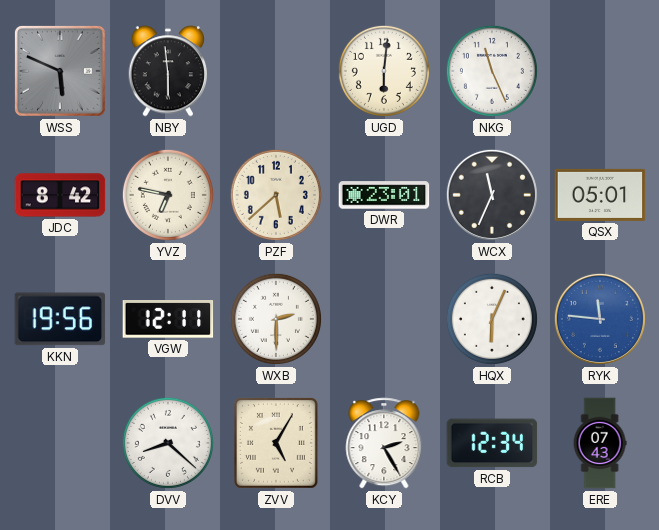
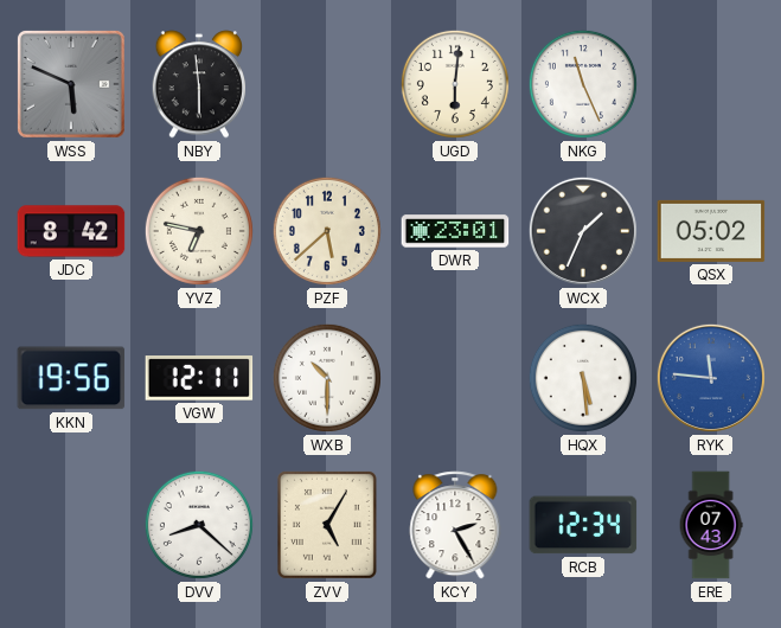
WCX: 11:34 -> 1:34
QSX: 05:01 -> 05:02
WXB: 2:30 -> 10:30
HQX: 6:04 -> 5:29
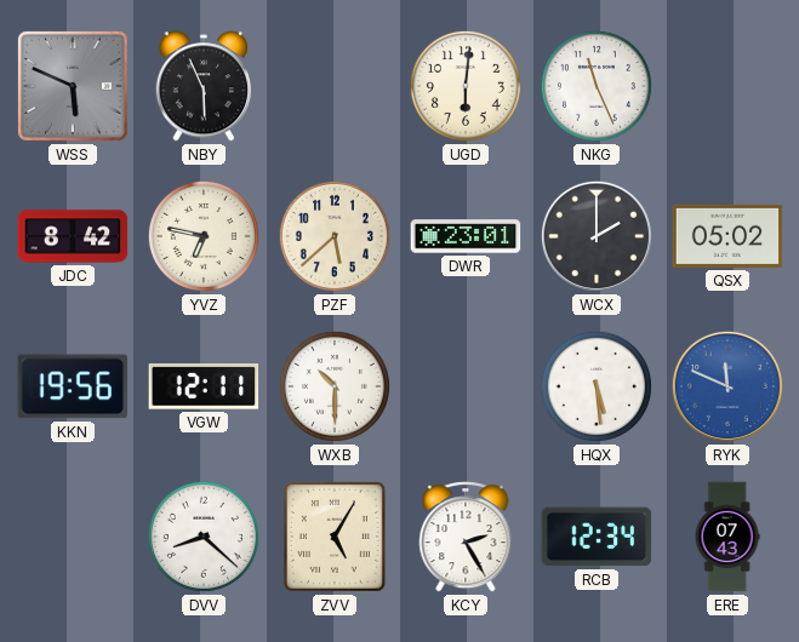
NBY: 5:59 -> 5:56
WCX: 1:34 -> 2:00
RYK: 11:46 -> 11:49
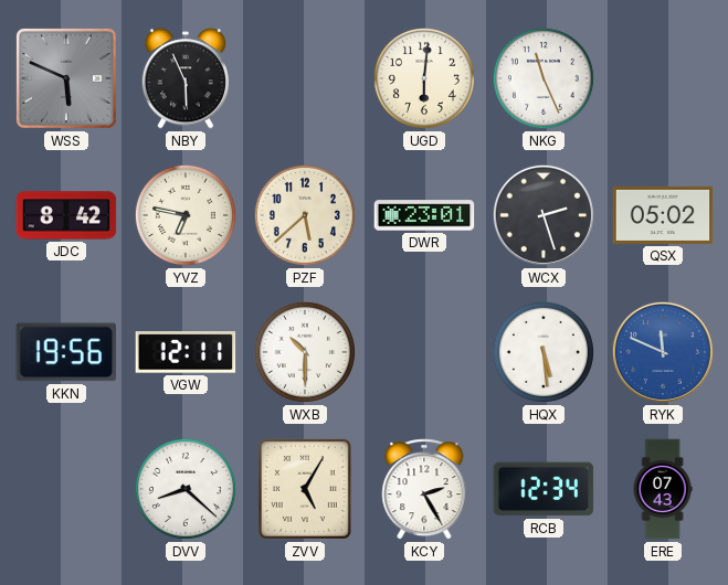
WCX: 2:00 -> 2:27
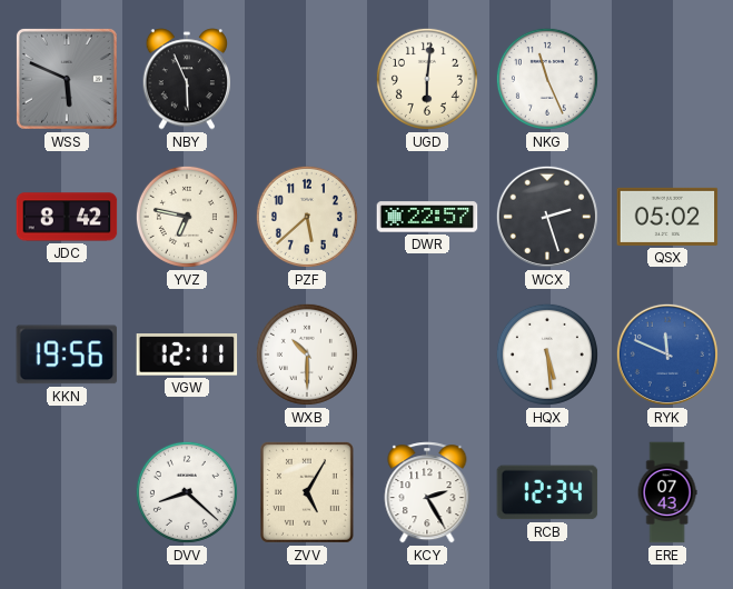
DWR: 23:01 -> 22:57
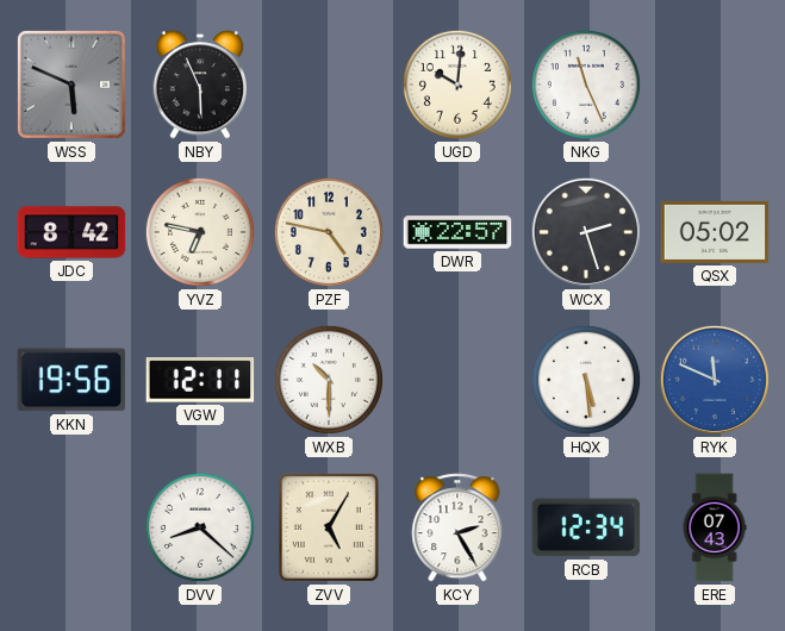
UGD: 6:01 -> 10:01
PZF: 5:38 -> 4:47
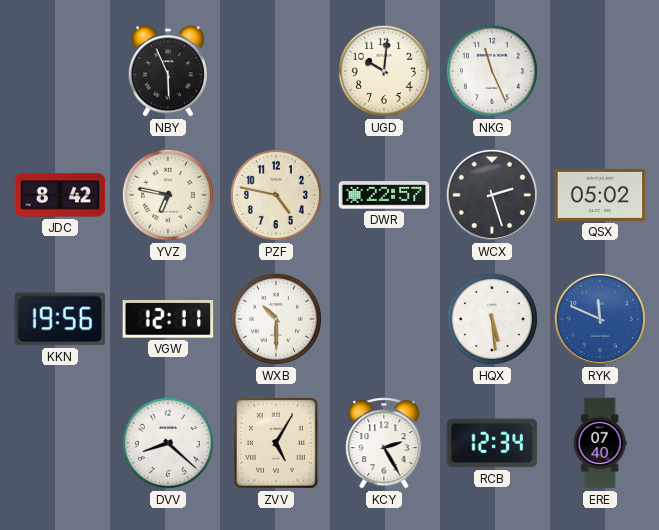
WSS: 5:49 -> none
ERE: 07:43 -> 07:40
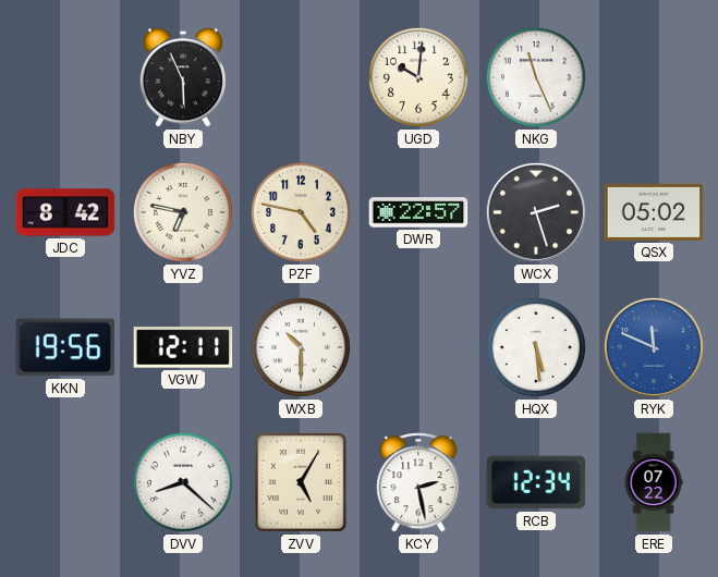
KCY: 2:25 -> 2:28
ERE: 07:40 -> 07:22
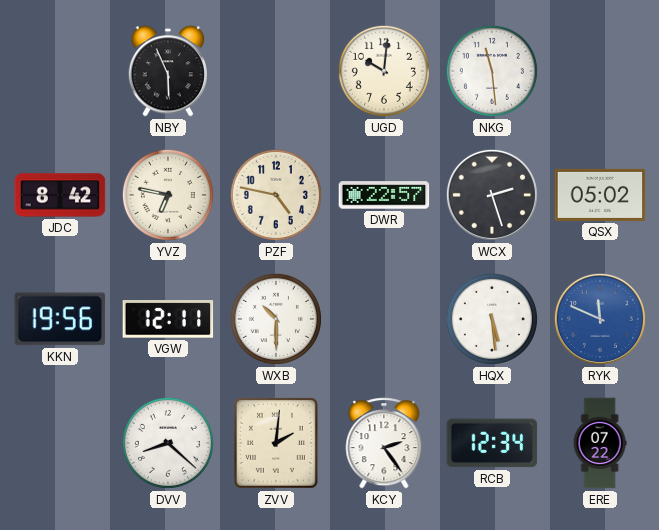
NKG: 11:26 -> 11:29
ZVV: 5:05 -> 2:01
KCY: 2:28 -> 2:24
